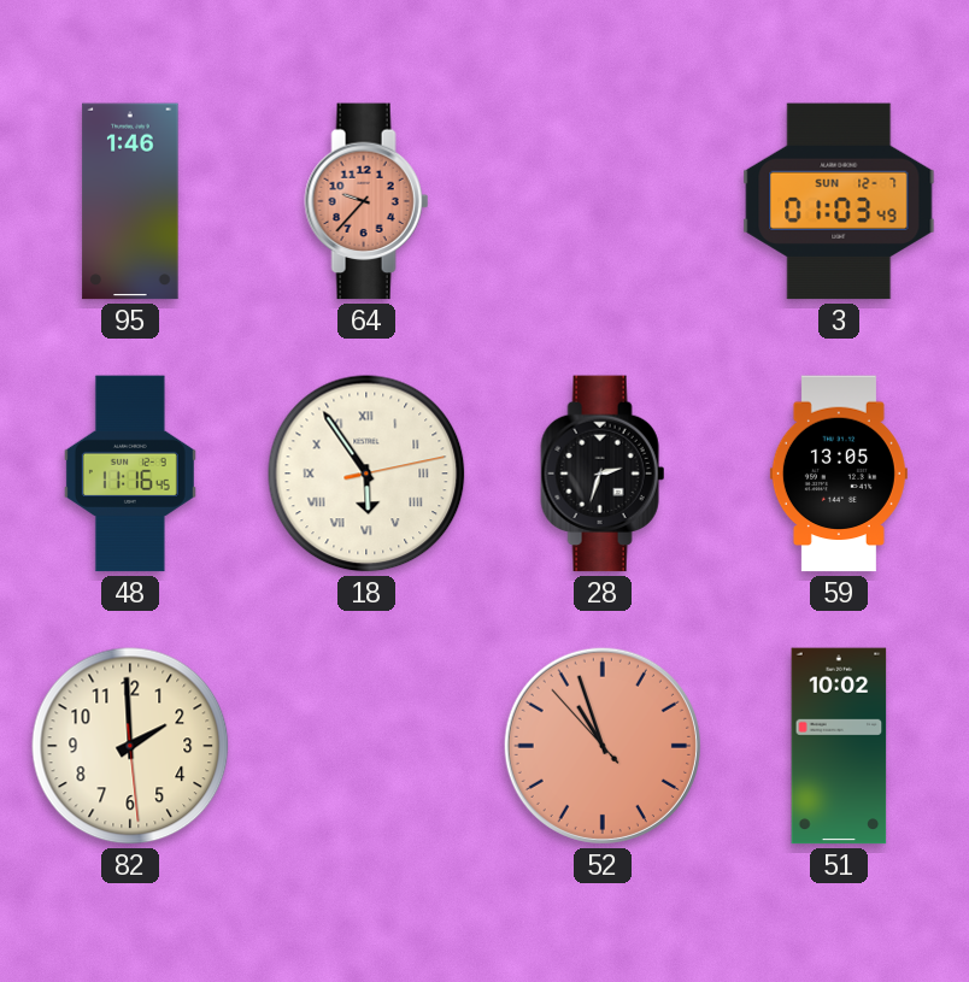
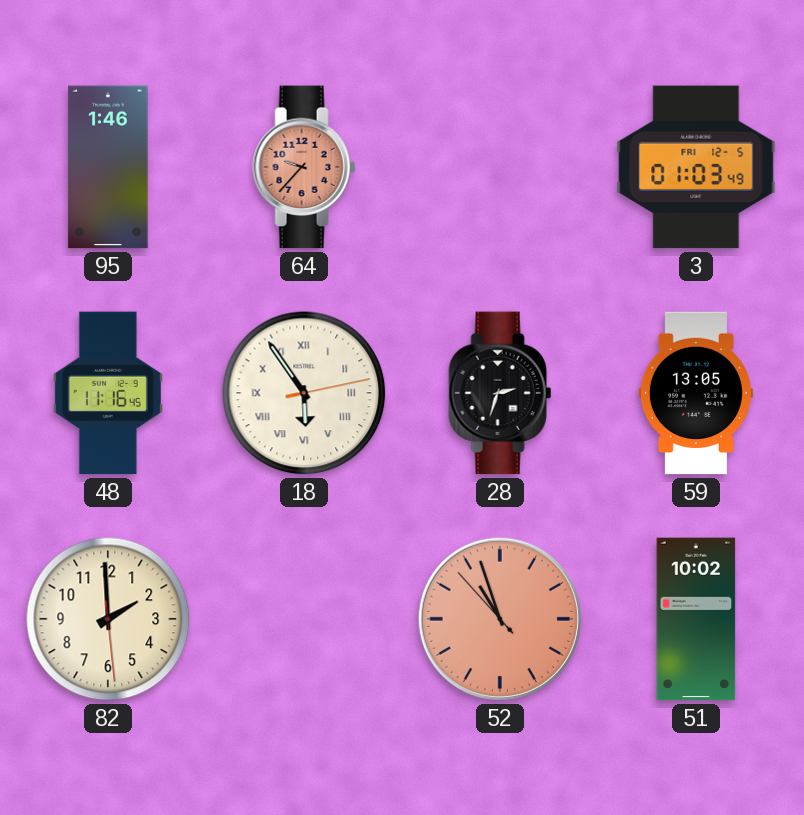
3 date: SUN 12-7 -> FRI 12-5
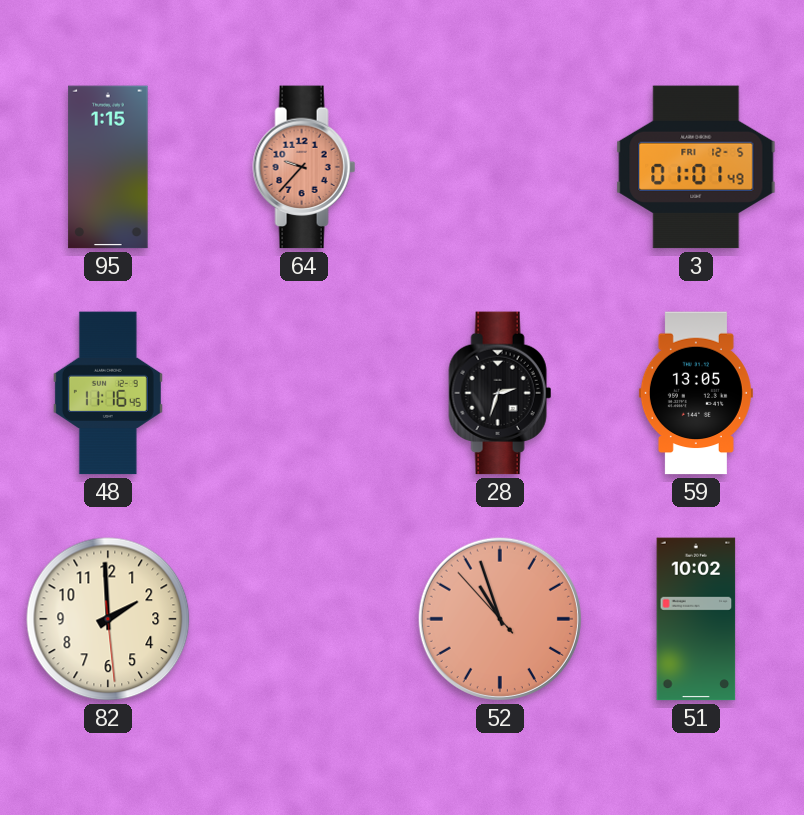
95: 1:46 -> 1:15
3: 01:03 -> 01:01
18: 5:54 -> none
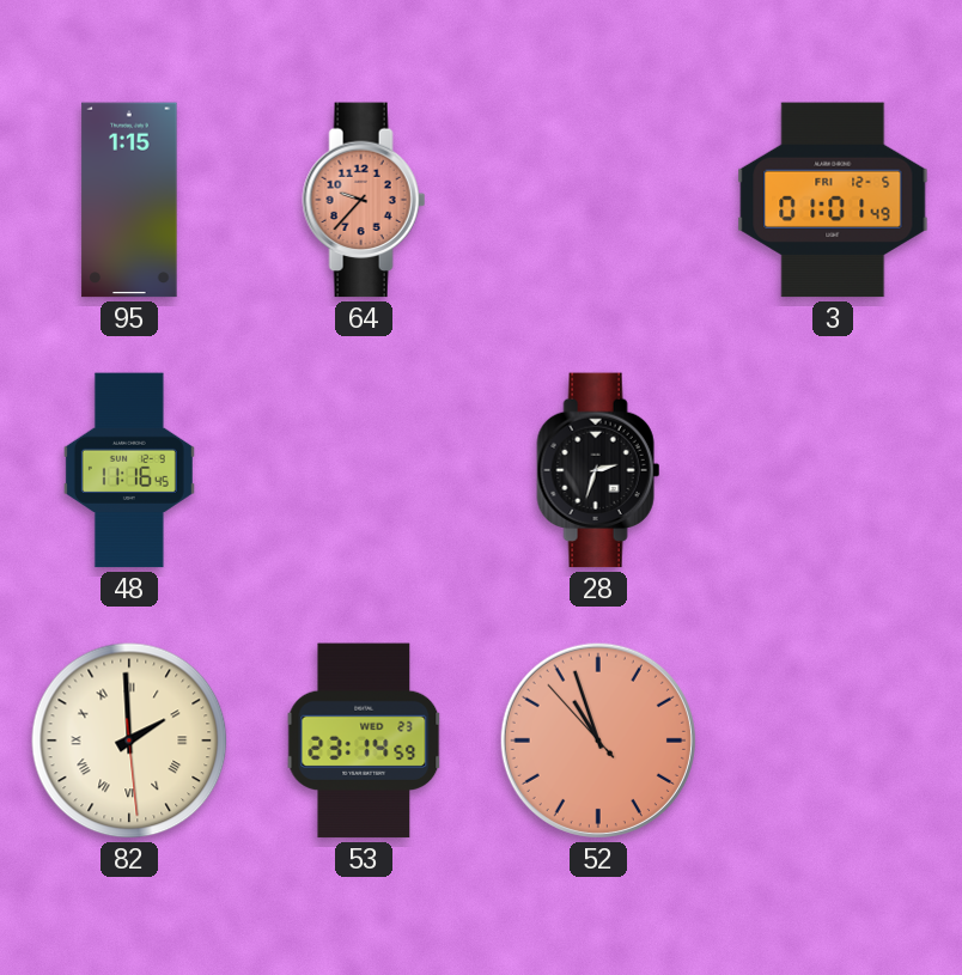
59: 13:05 -> none
82 numerals: Arabic -> Roman
53: none -> 23:14
51: 10:02 -> none
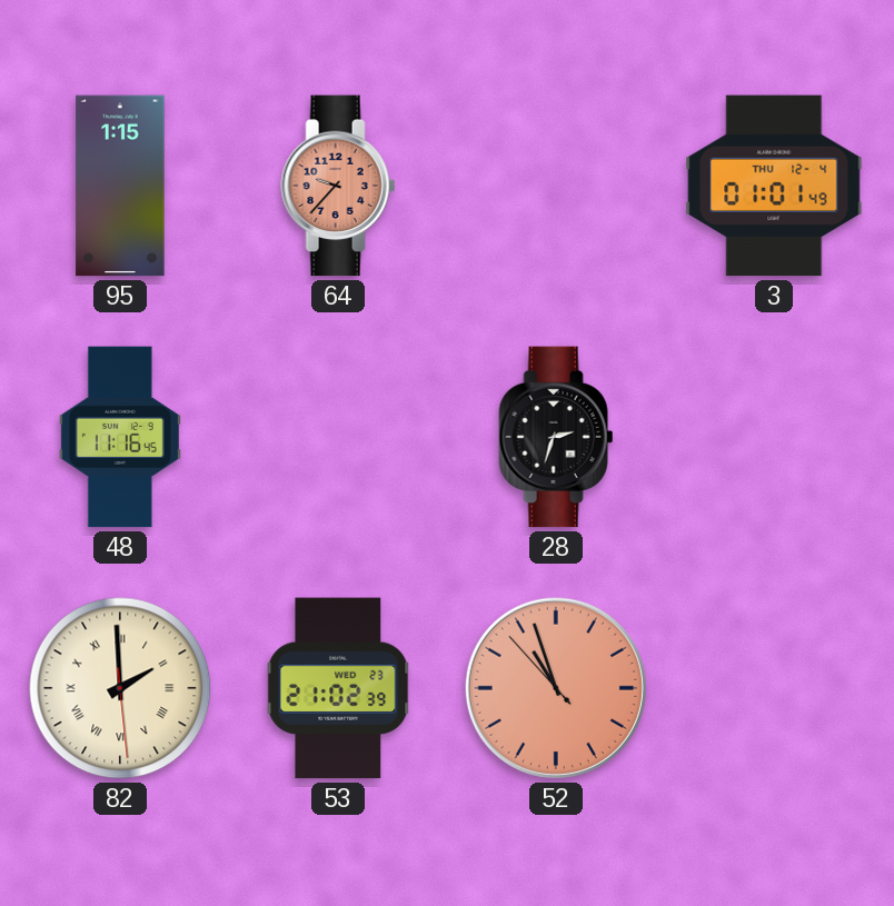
3 date: FRI 12-5 -> THU 12-4
53: 23:14 -> 21:02
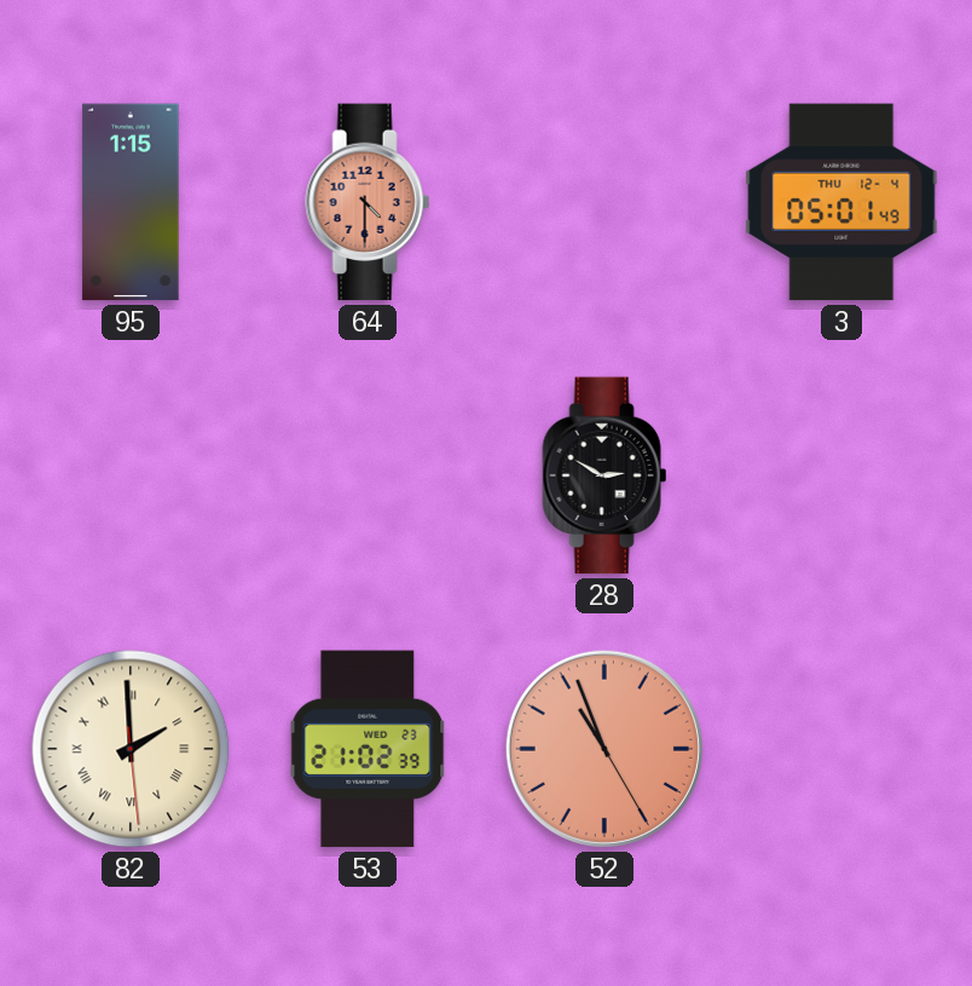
64: 9:37 -> 4:30
3: 01:01 -> 05:01
48: 11:16 -> none
28: 2:33 -> 2:50
52: 10:56:53 -> 10:56:25
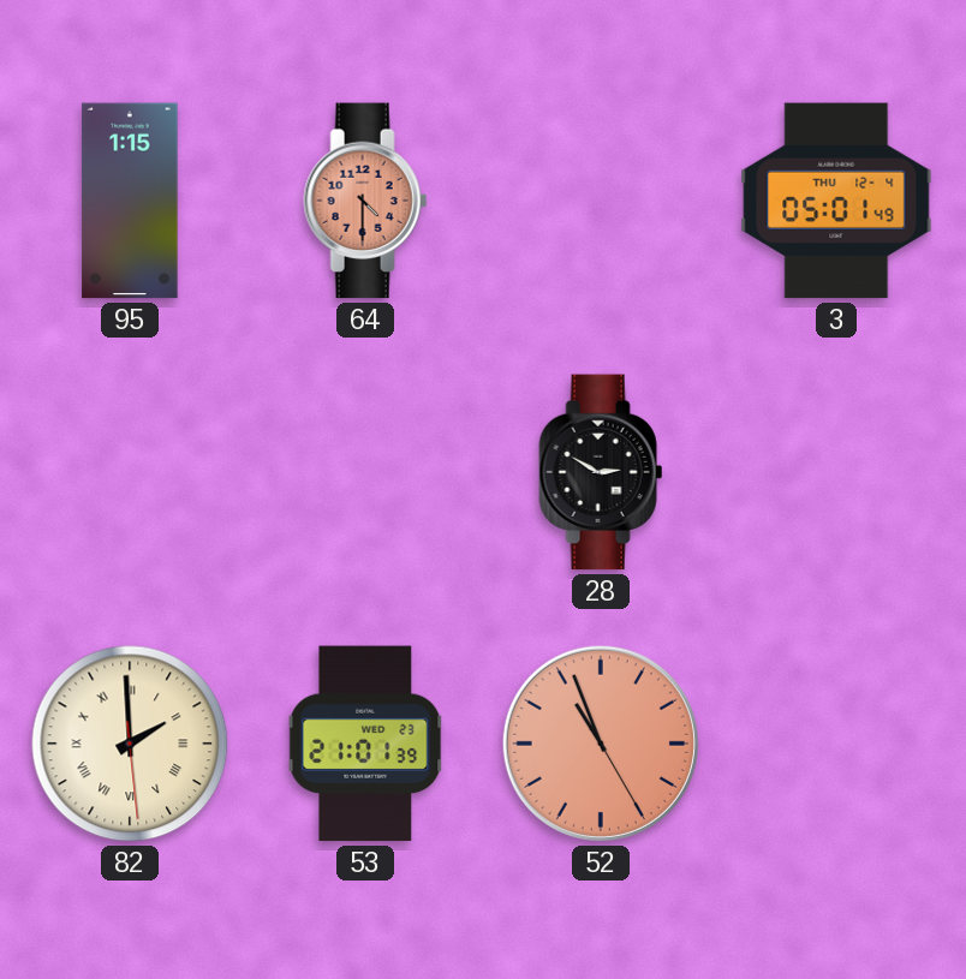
53: 21:02 -> 21:01
